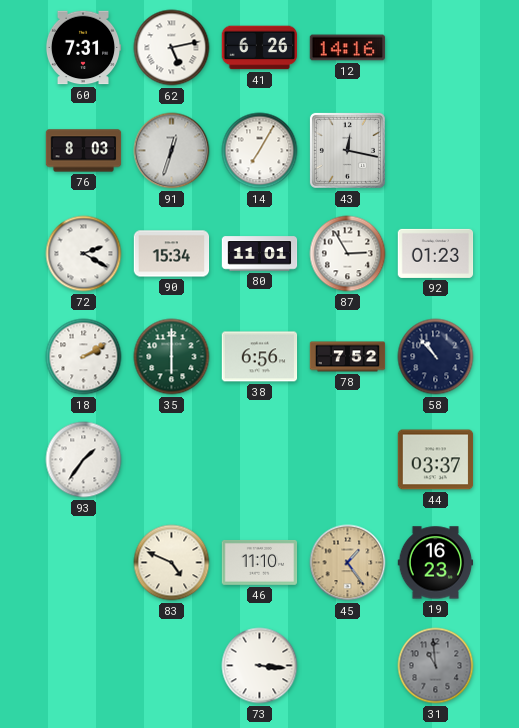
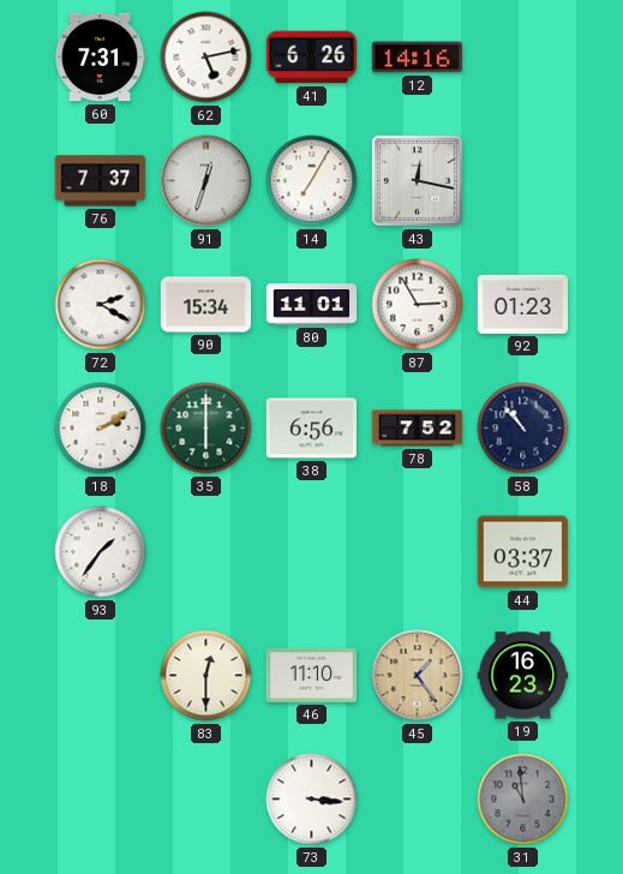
76: 8:03 -> 7:37
83: 4:49 -> 12:30
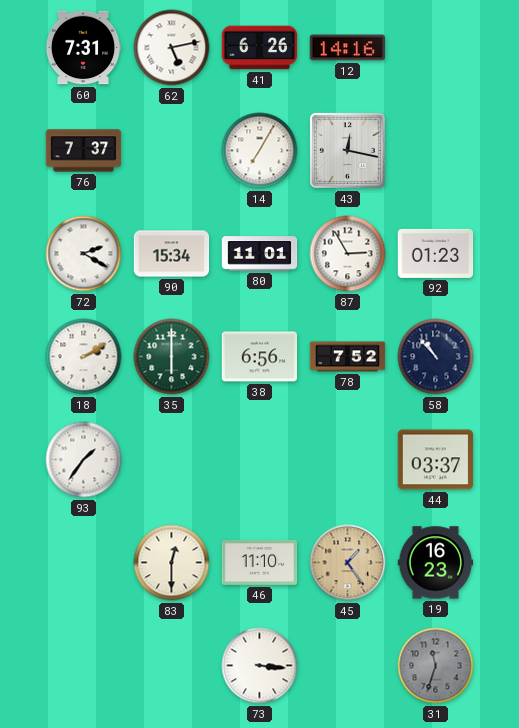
91: 12:33 -> none
31: 10:59 -> 11:33
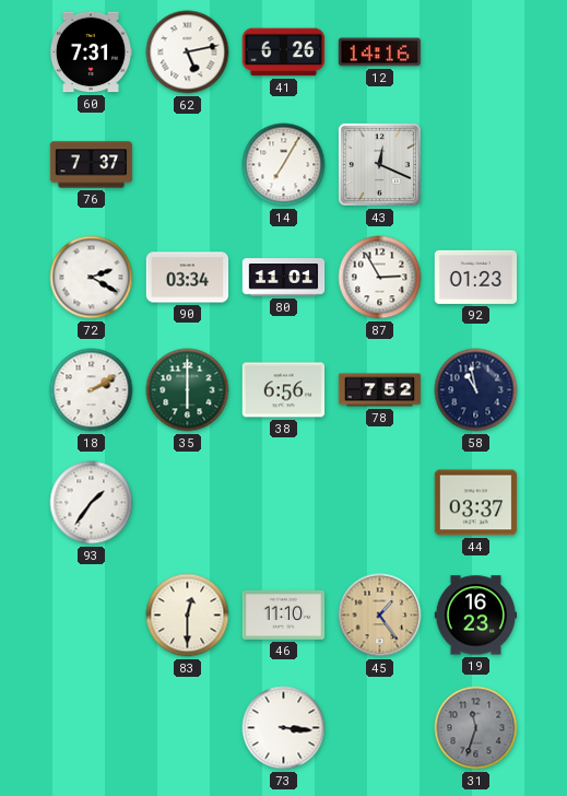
43: 12:17 -> 12:19
90: 15:34 -> 03:34
58: 10:53 -> 10:58
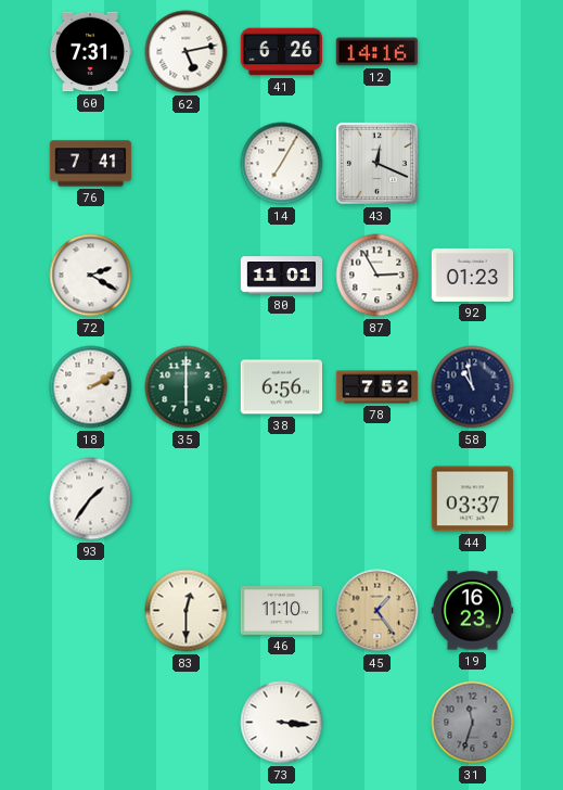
76: 7:37 -> 7:41
90: 03:34 -> none
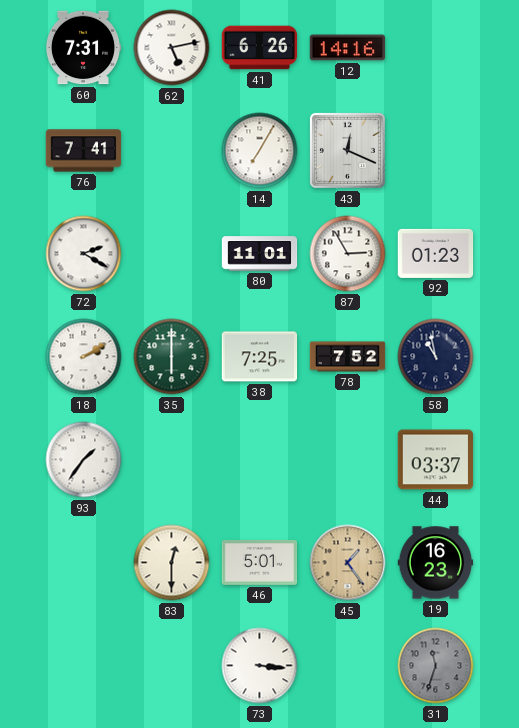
38: 6:56 -> 7:25
46: 11:10 -> 5:01
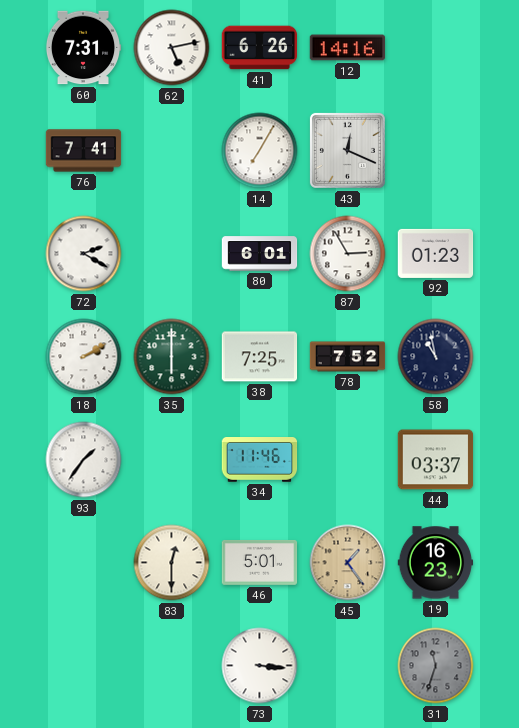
80: 11:01 -> 6:01
34: none -> 11:46
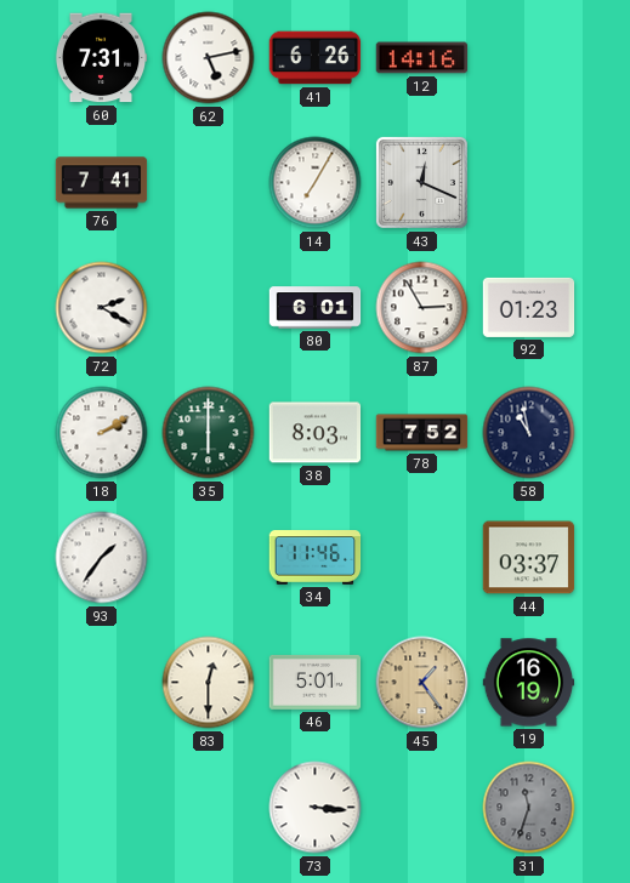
38: 7:25 -> 8:03
19: 16:23 -> 16:19
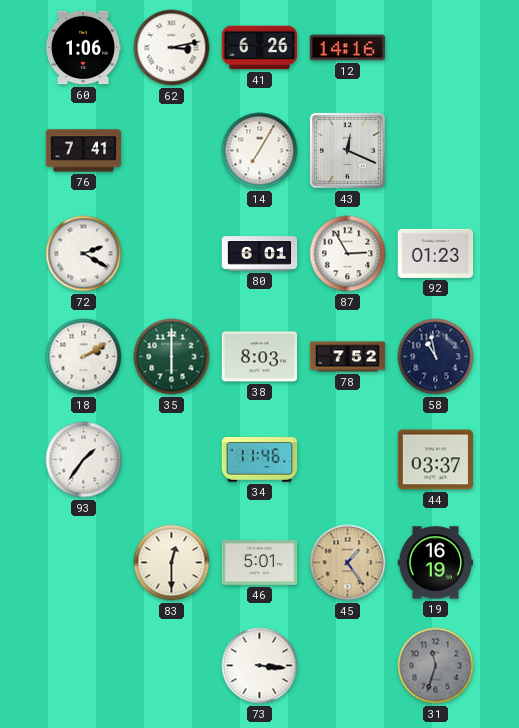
60: 7:31 -> 1:06
62: 5:13 -> 3:13
